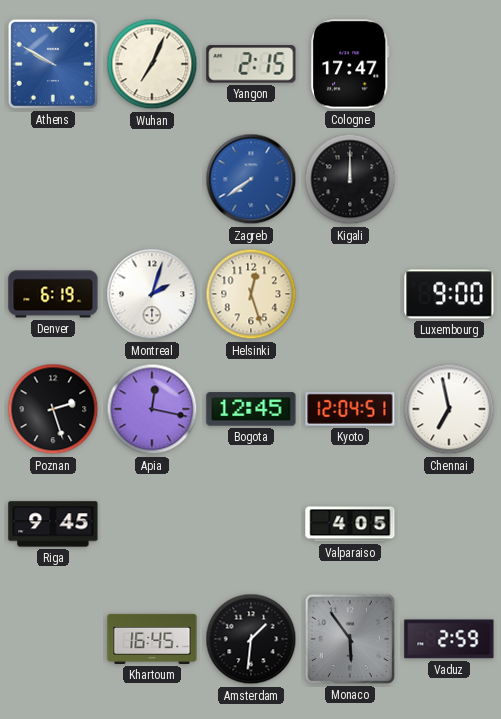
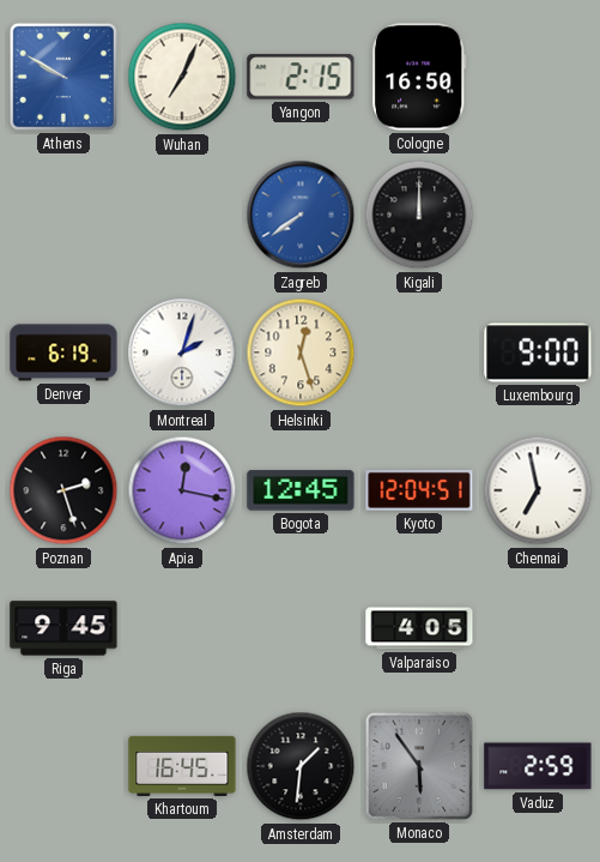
Cologne: 17:47 -> 16:50
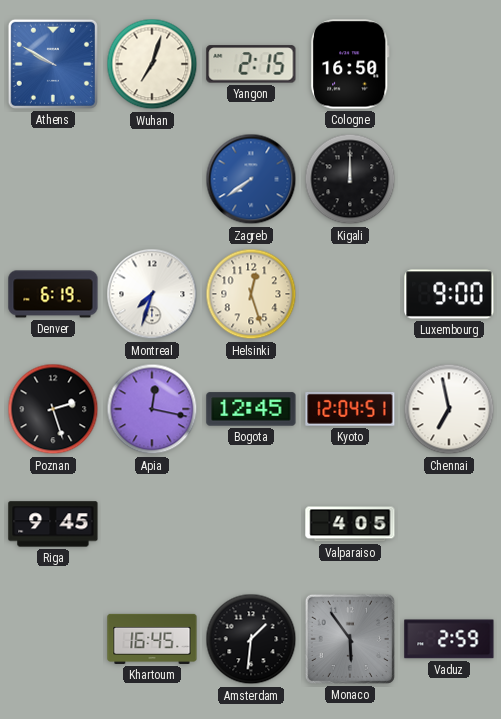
Wuhan: 7:04 -> 7:03
Montreal: 2:03 -> 7:33
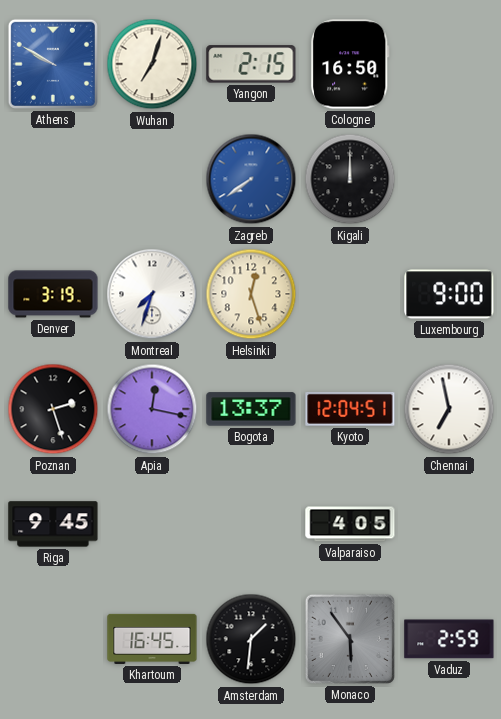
Denver: 6:19 -> 3:19
Bogota: 12:45 -> 13:37
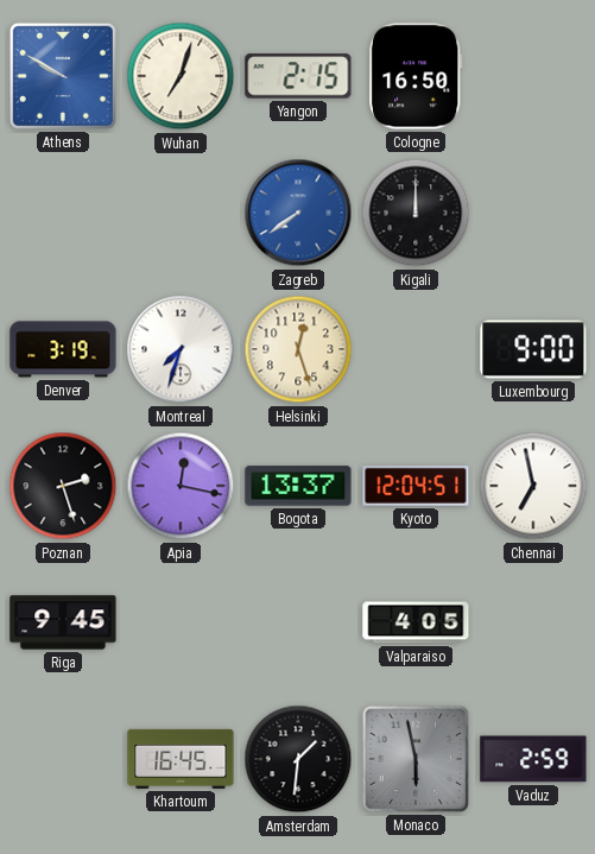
Monaco: 5:54 -> 5:58
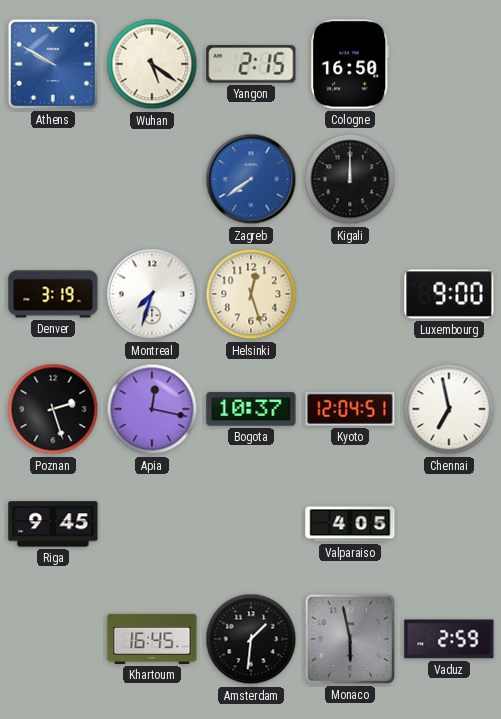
Wuhan: 7:03 -> 5:21
Bogota: 13:37 -> 10:37
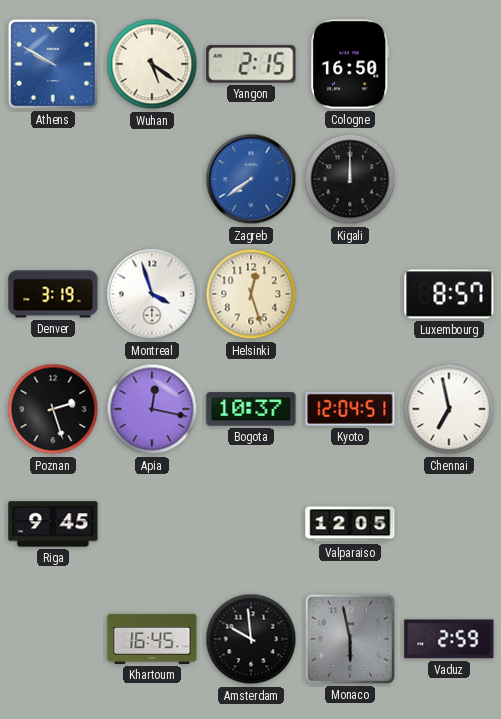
Montreal: 7:33 -> 3:57
Luxembourg: 9:00 -> 8:57
Valparaiso: 4:05 -> 12:05
Amsterdam: 1:31 -> 9:59
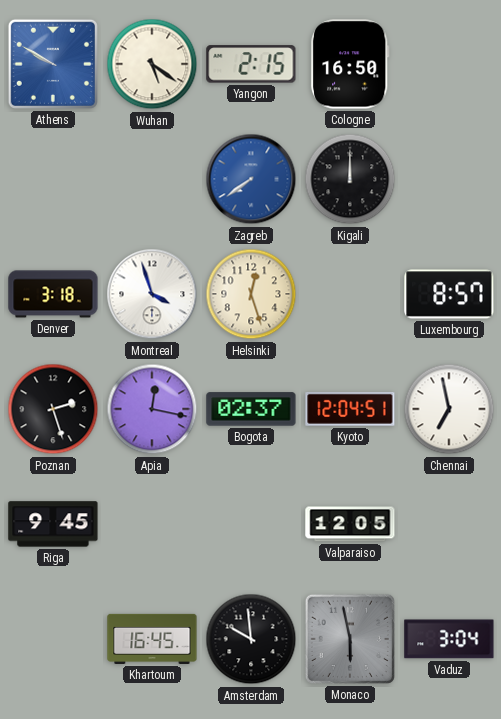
Denver: 3:19 -> 3:18
Bogota: 10:37 -> 02:37
Vaduz: 2:59 -> 3:04
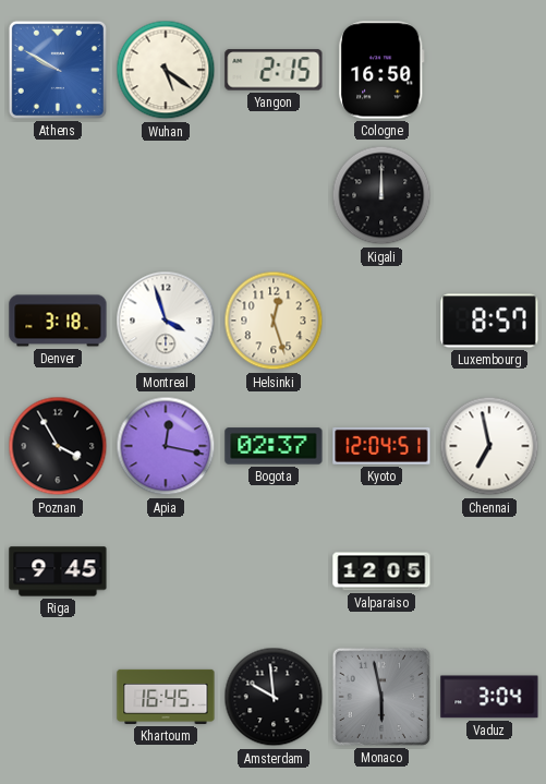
Zagreb: 7:39 -> none
Poznan: 2:27 -> 3:55
